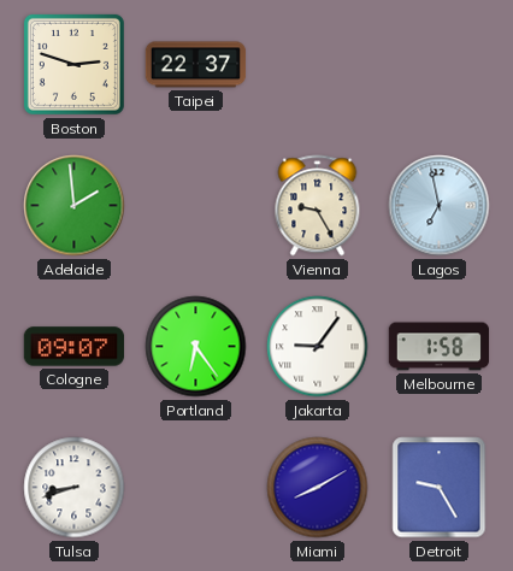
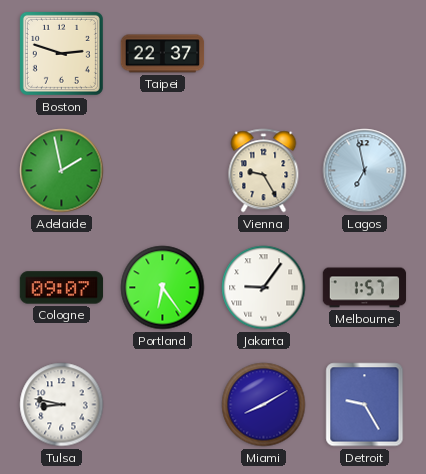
Adelaide: 1:59 -> 1:58
Melbourne: 1:58 -> 1:57
Tulsa: 8:42 -> 8:47
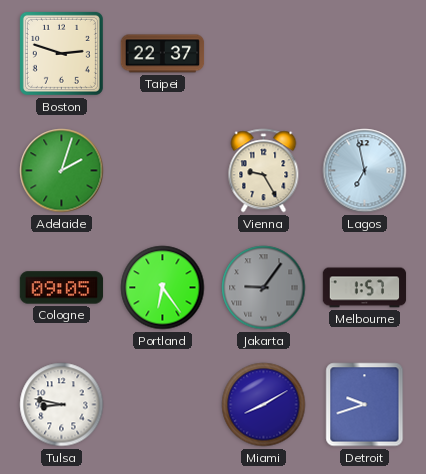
Adelaide: 1:58 -> 2:03
Cologne: 09:07 -> 09:05
Jakarta dial: white -> grey
Detroit: 9:25 -> 9:42
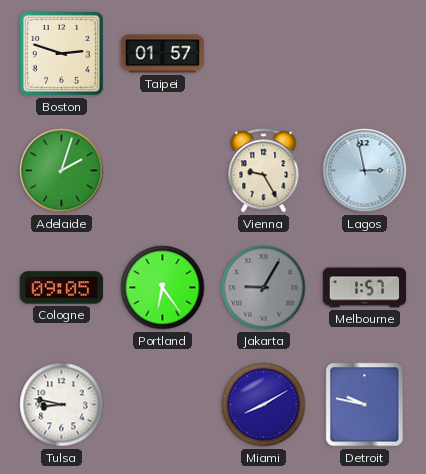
Taipei: 22:37 -> 01:57
Lagos: 6:58 -> 2:58
Jakarta: 9:06 -> 9:05
Detroit: 9:42 -> 9:47
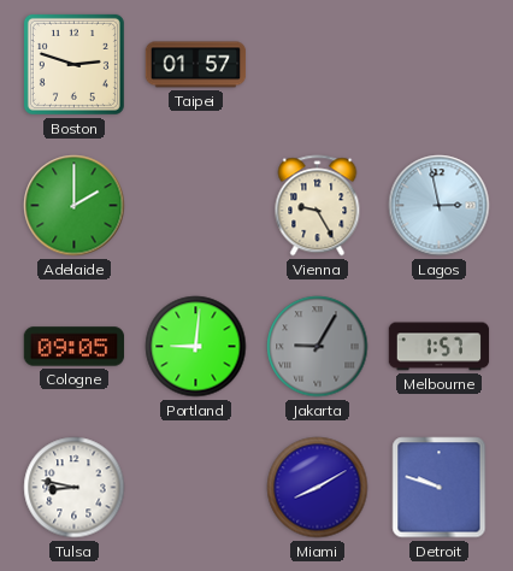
Adelaide: 2:03 -> 2:00
Portland: 6:24 -> 9:01
Detroit: 9:47 -> 9:48
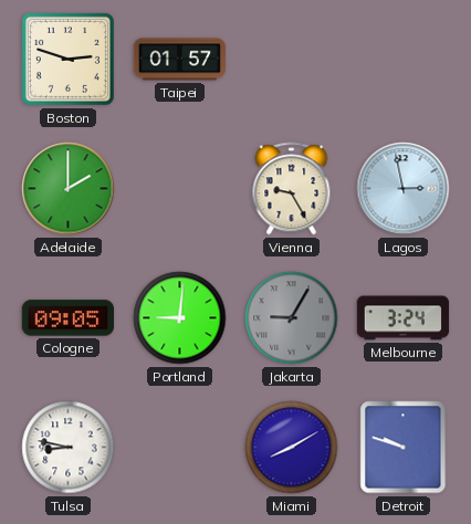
Melbourne: 1:57 -> 3:24
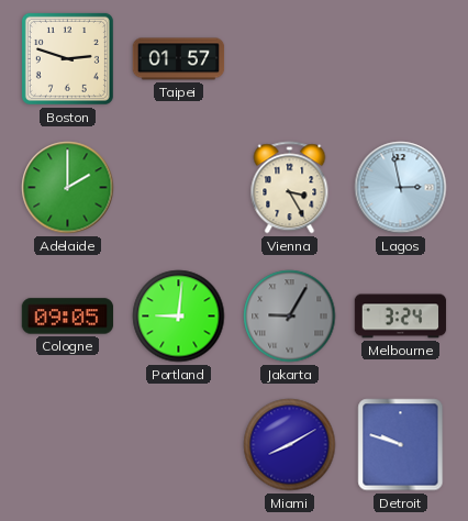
Vienna: 9:25 -> 3:25
Tulsa: 8:47 -> none
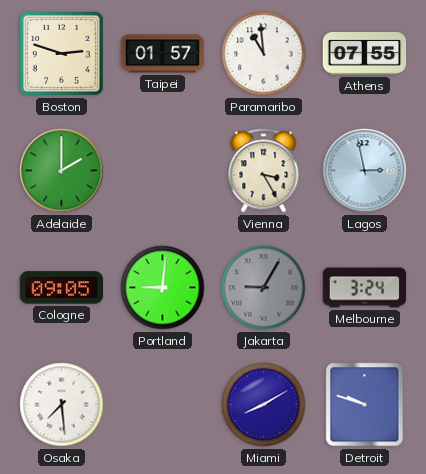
Paramaribo: none -> 10:59
Athens: none -> 07:55
Osaka: none -> 7:29
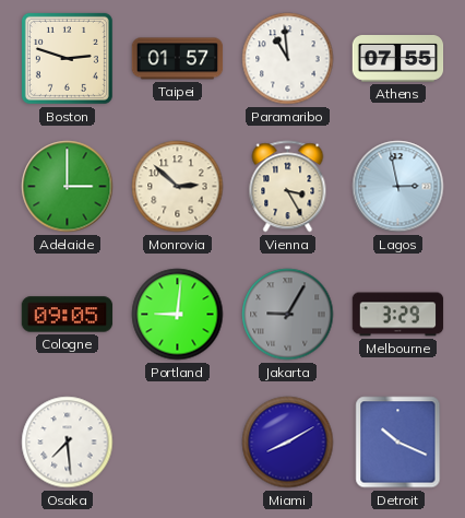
Adelaide: 2:00 -> 3:00
Monrovia: none -> 2:52
Melbourne: 3:24 -> 3:29
Detroit: 9:48 -> 10:19
